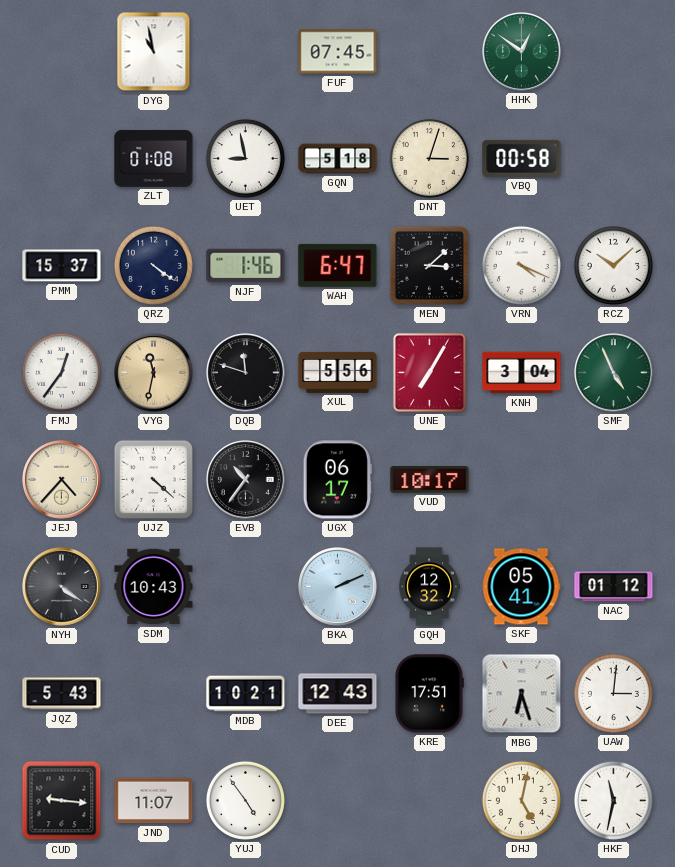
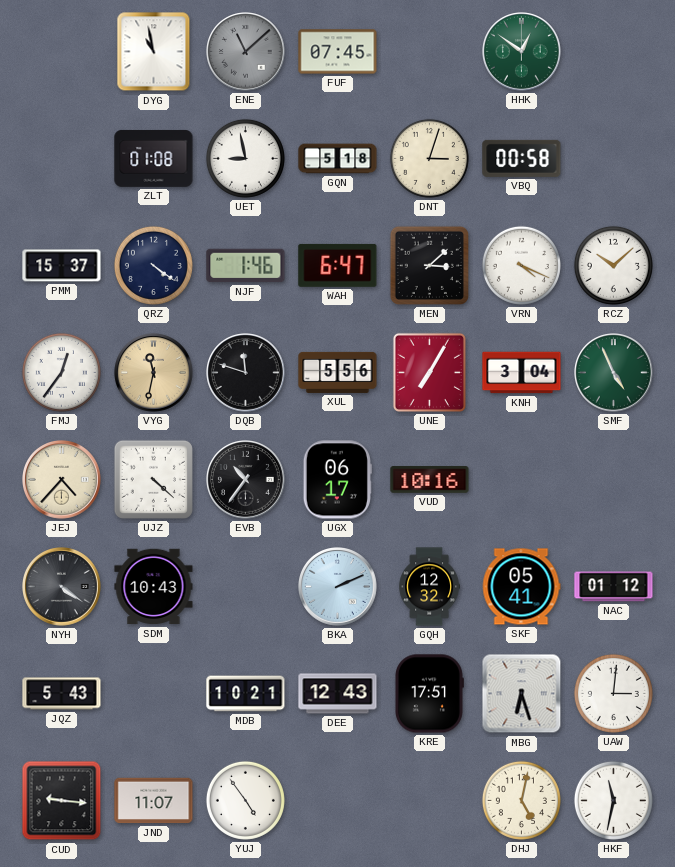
ENE: none -> 11:08
VUD: 10:17 -> 10:16
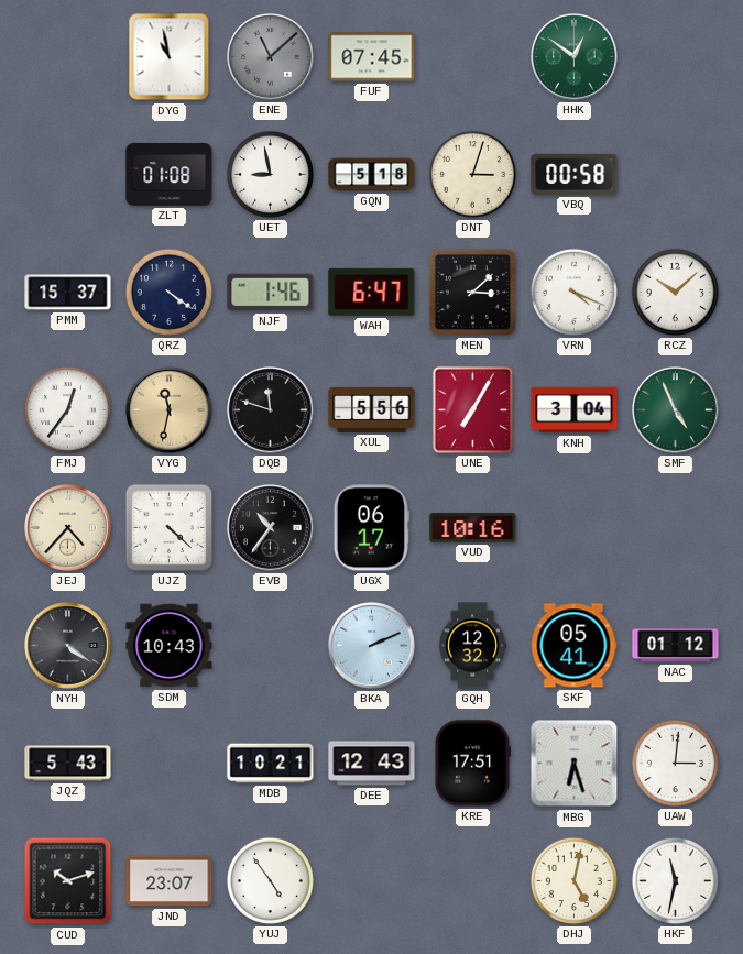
CUD: 9:16 -> 10:12
JND: 11:07 -> 23:07
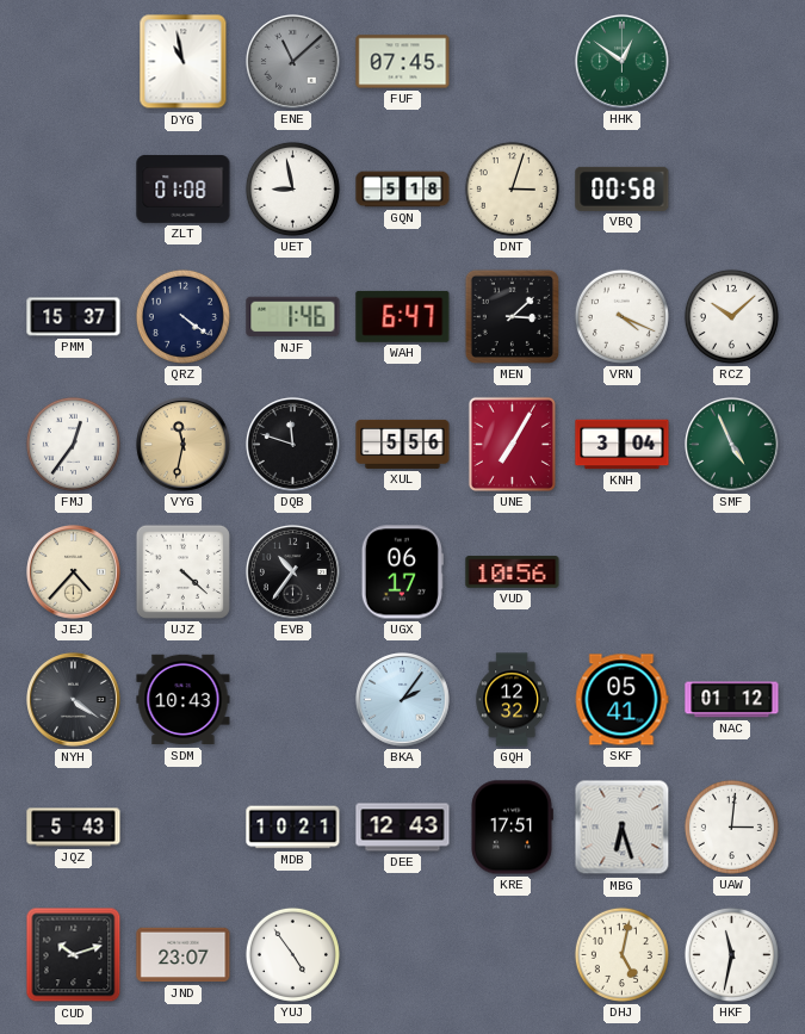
VUD: 10:16 -> 10:56
BKA: 2:11 -> 2:06
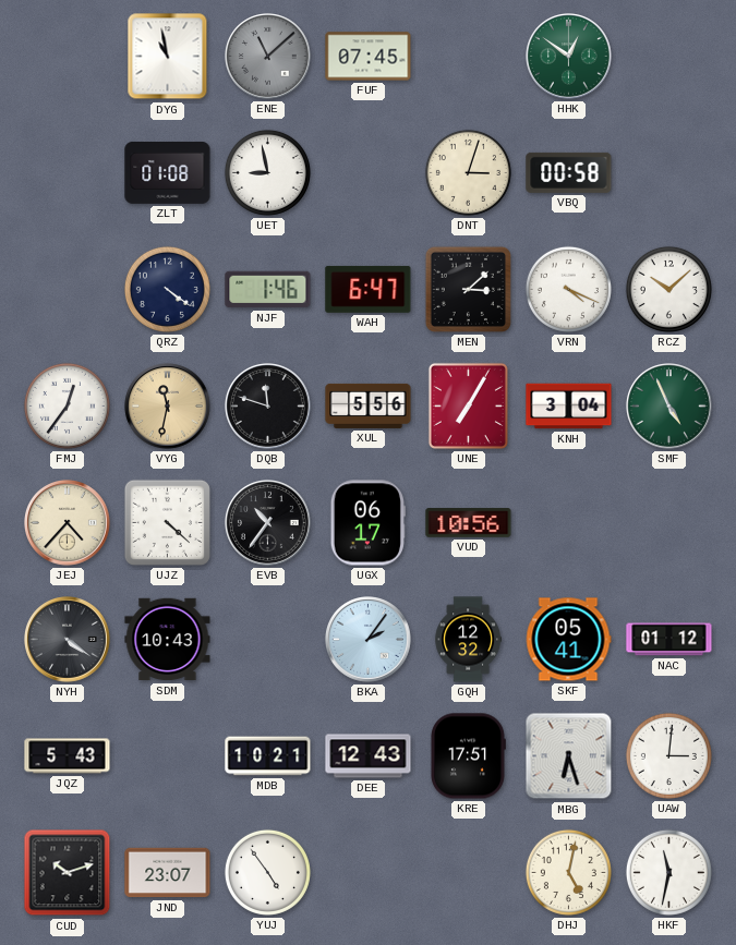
GQN: 5:18 -> none
PMM: 15:37 -> none
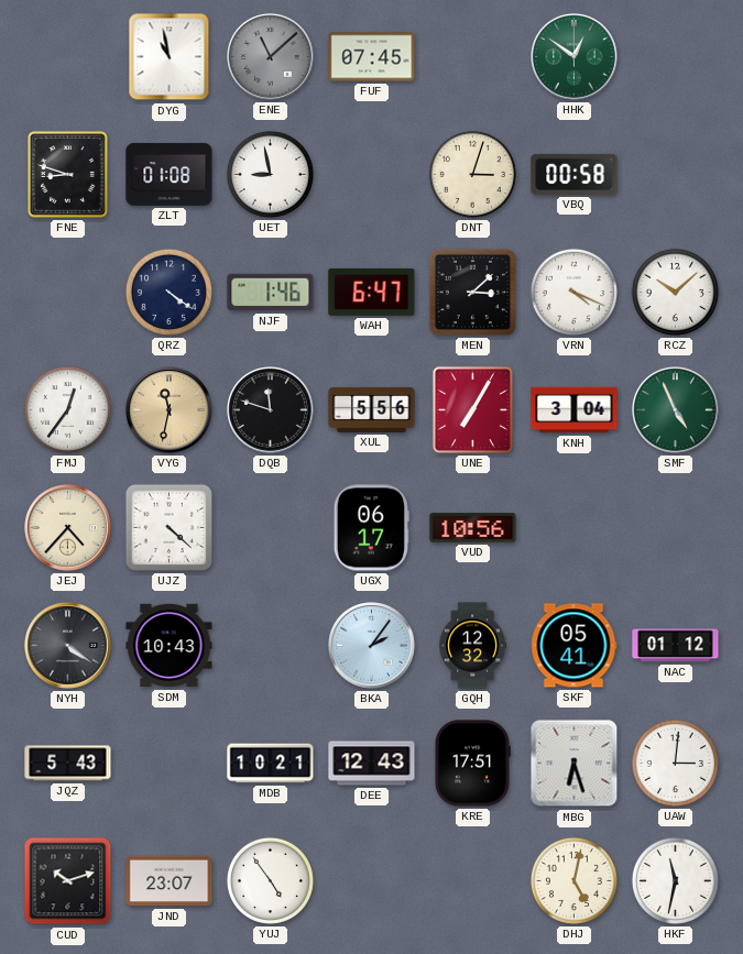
FNE: none -> 8:48
EVB: 10:36 -> none
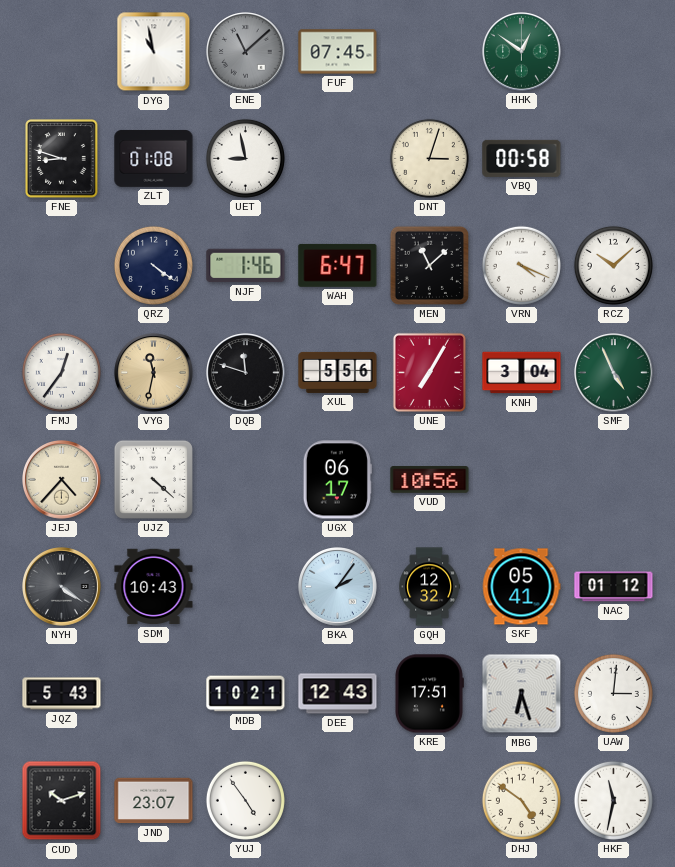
MEN: 3:08 -> 11:08
DHJ: 5:02 -> 4:51
